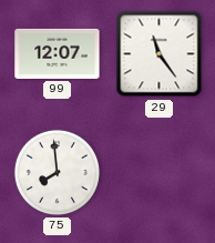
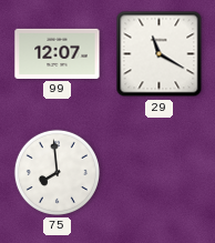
29: 11:24 -> 11:20
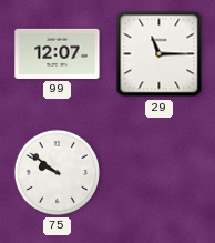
29: 11:20 -> 11:15
75: 7:59 -> 9:51
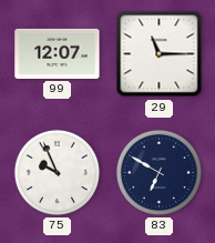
75: 9:51 -> 9:56
83: none -> 6:50
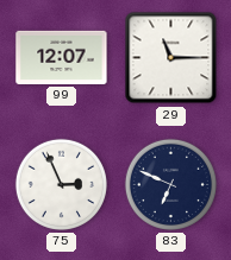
75: 9:56 -> 2:56
83: 6:50 -> 6:49
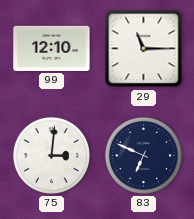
99: 12:07 -> 12:10
75: 2:56 -> 3:01
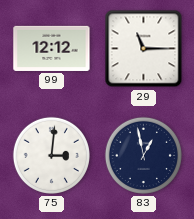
99: 12:10 -> 12:12
83: 6:49 -> 12:58
